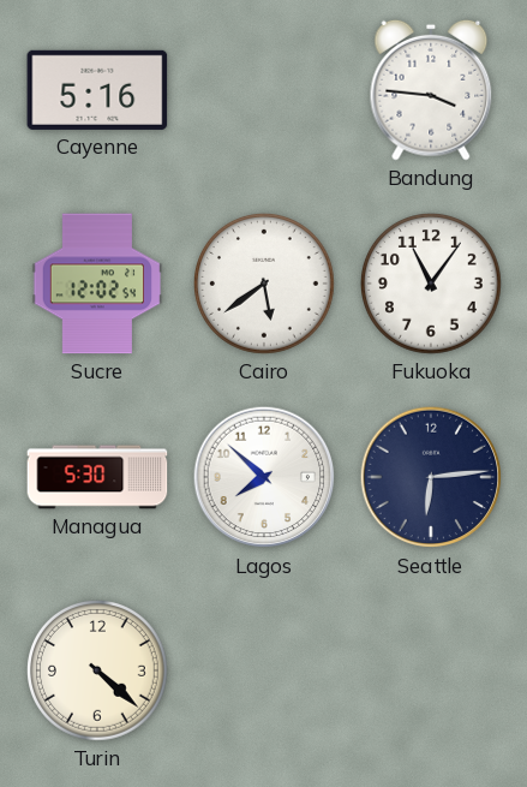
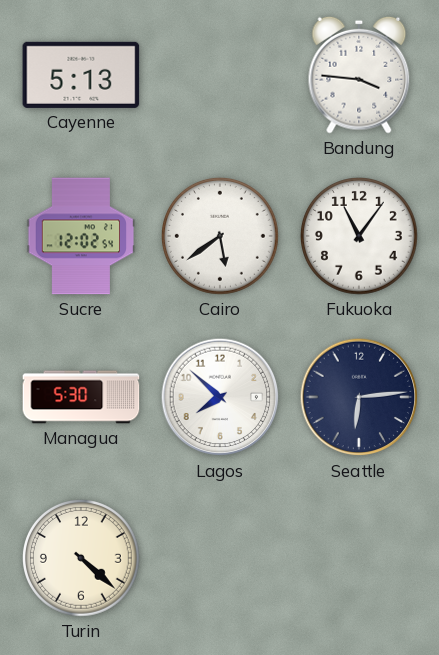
Cayenne: 5:16 -> 5:13
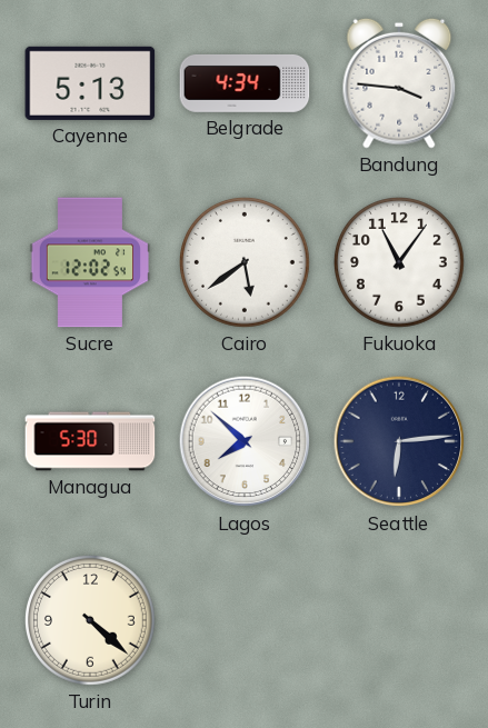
Belgrade: none -> 4:34
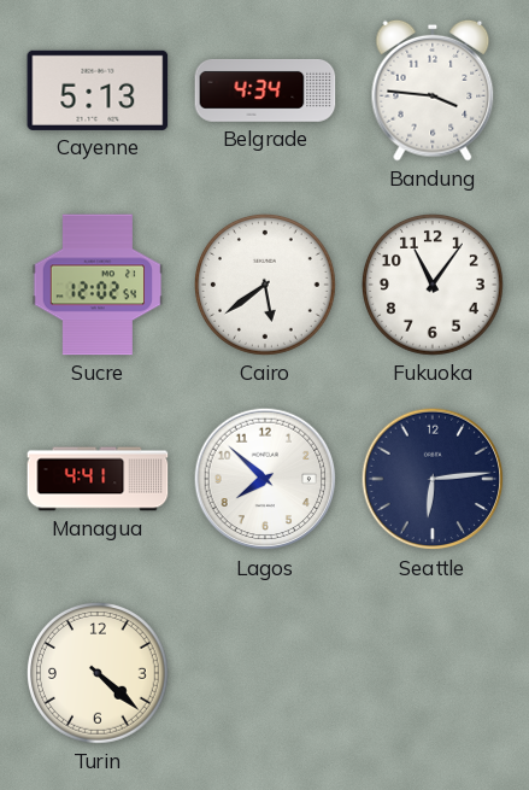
Managua: 5:30 -> 4:41
